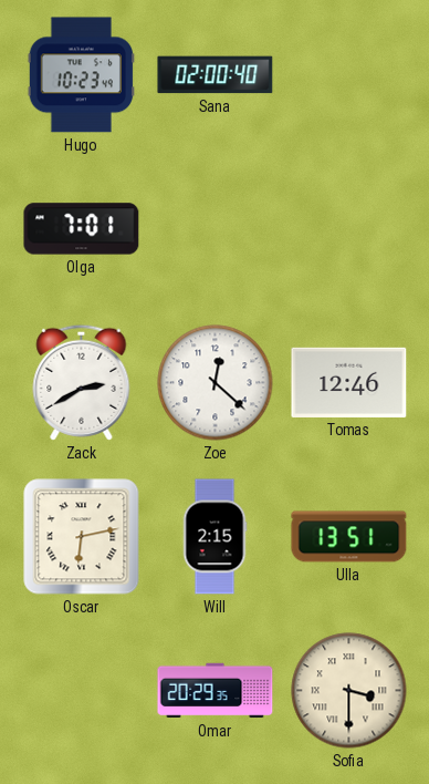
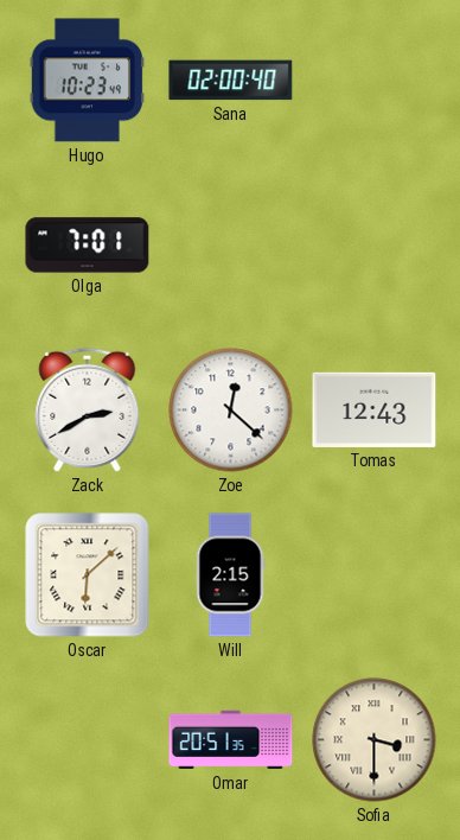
Tomas: 12:46 -> 12:43
Oscar: 6:13 -> 6:08
Ulla: 13:51 -> none
Omar: 20:29 -> 20:51
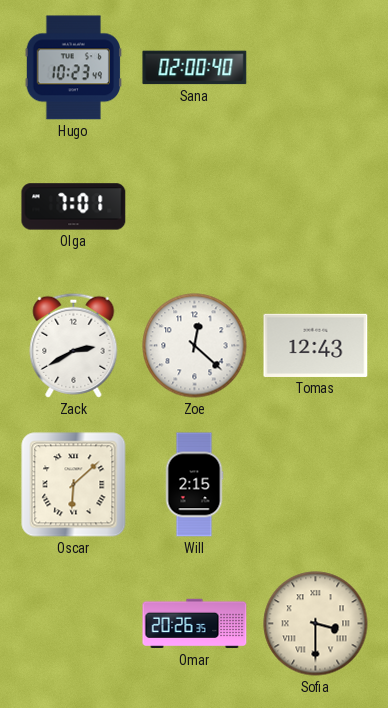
Omar: 20:51 -> 20:26
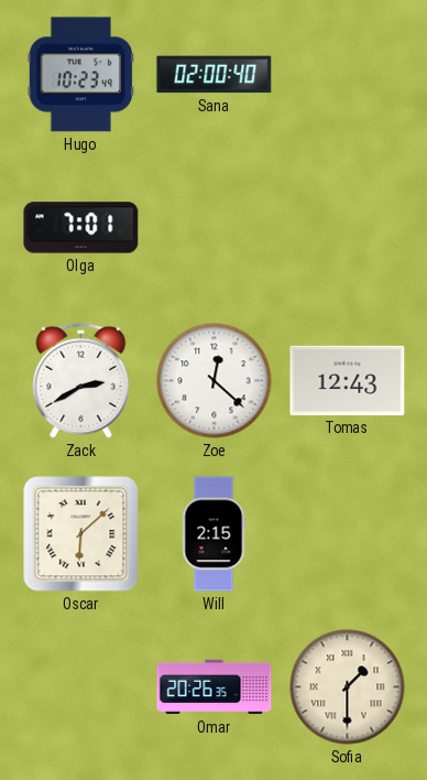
Sofia: 3:30 -> 1:30
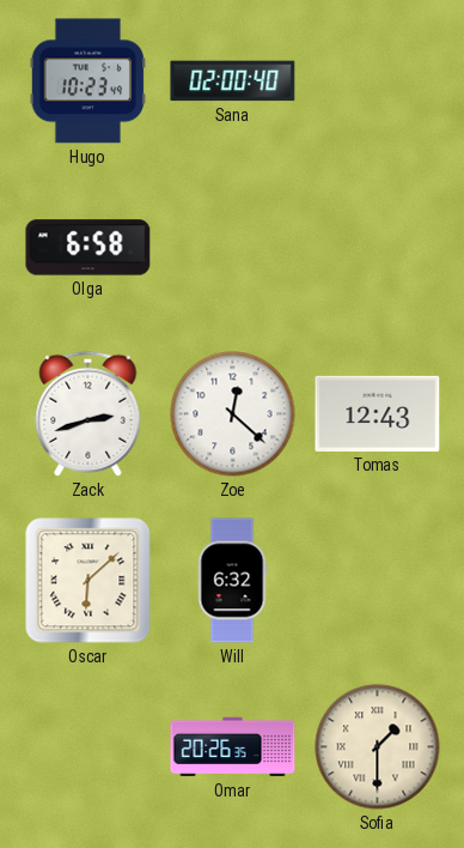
Olga: 7:01 -> 6:58
Zack: 2:40 -> 2:42
Will: 2:15 -> 6:32
